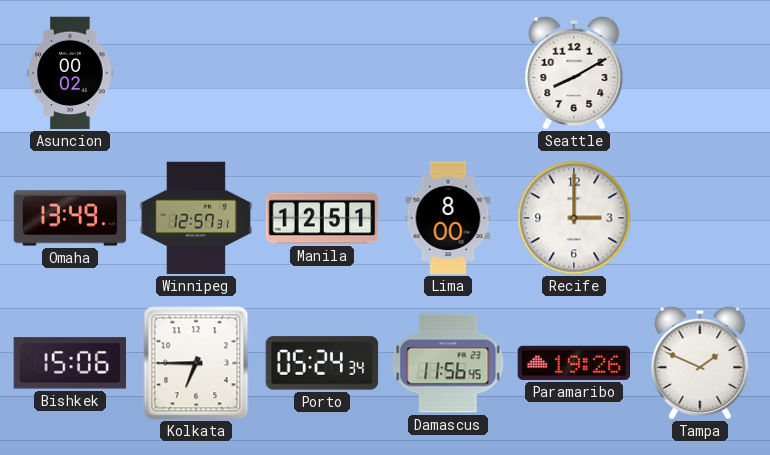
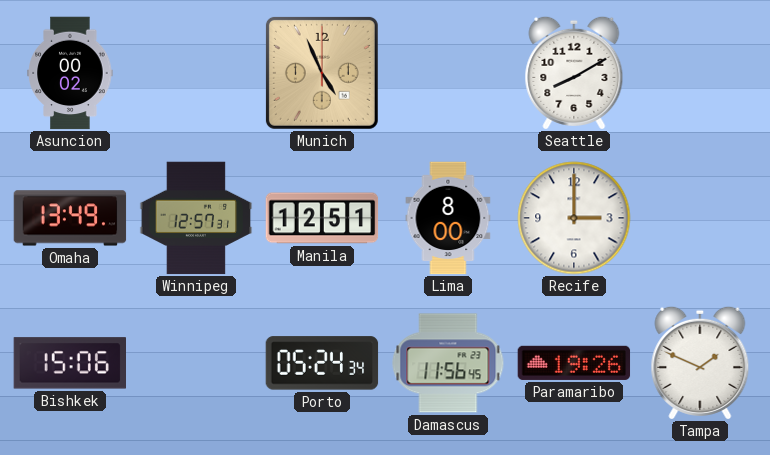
Munich: none -> 4:56
Kolkata: 6:45 -> none
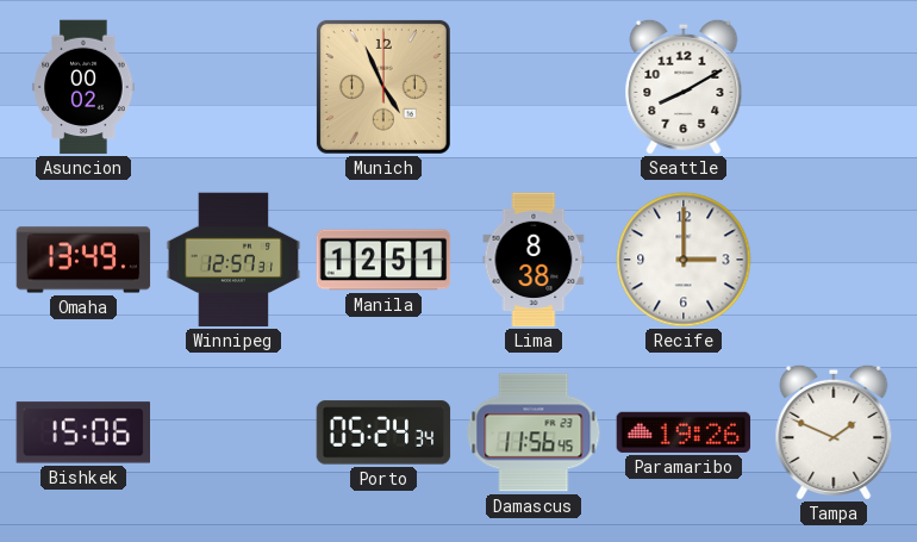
Lima: 8:00 -> 8:38
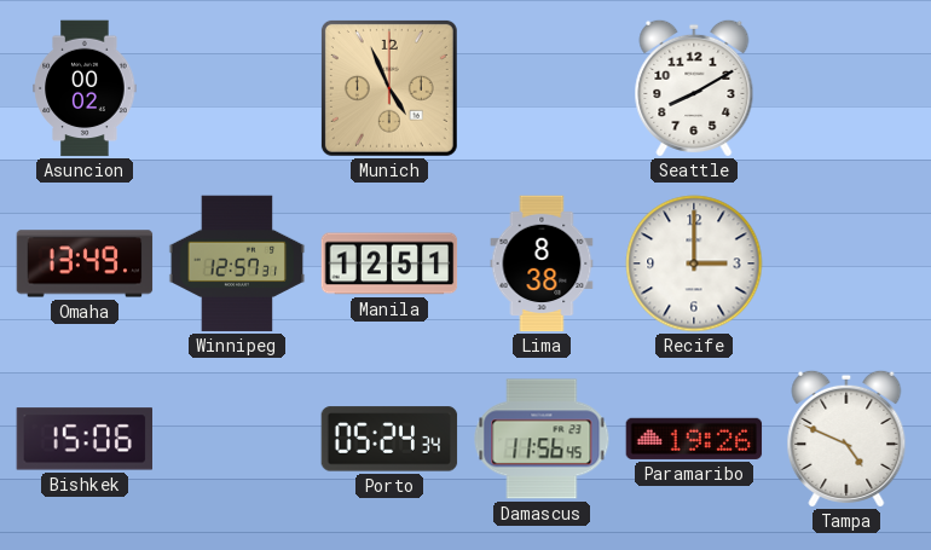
Tampa: 1:49 -> 4:49
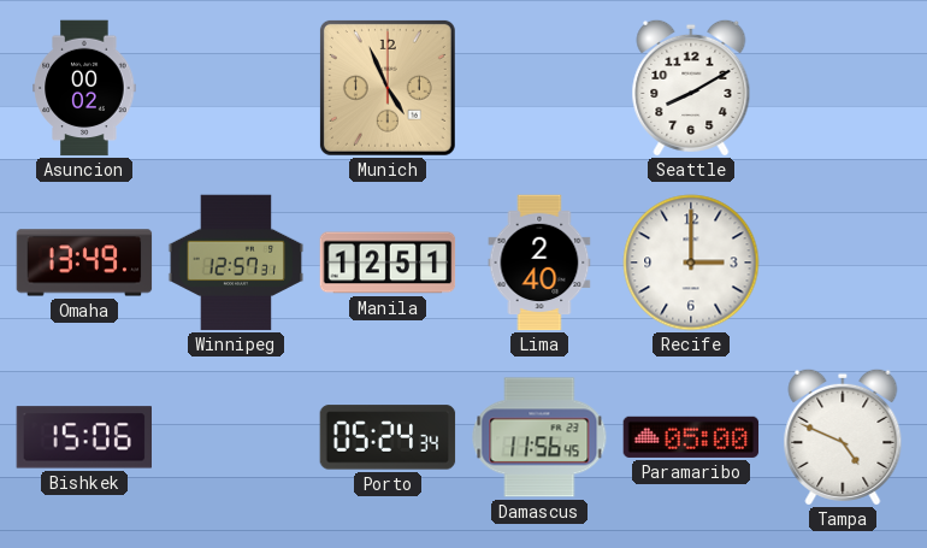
Lima: 8:38 -> 2:40
Paramaribo: 19:26 -> 05:00
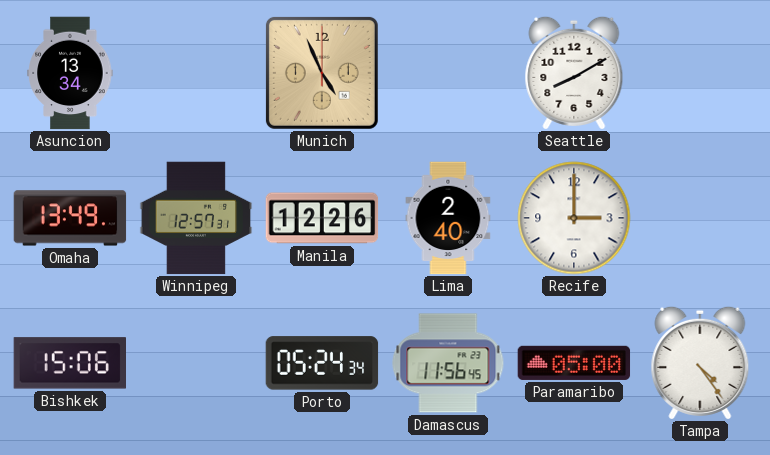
Asuncion: 00:02 -> 13:34
Manila: 12:51 -> 12:26
Tampa: 4:49 -> 4:24
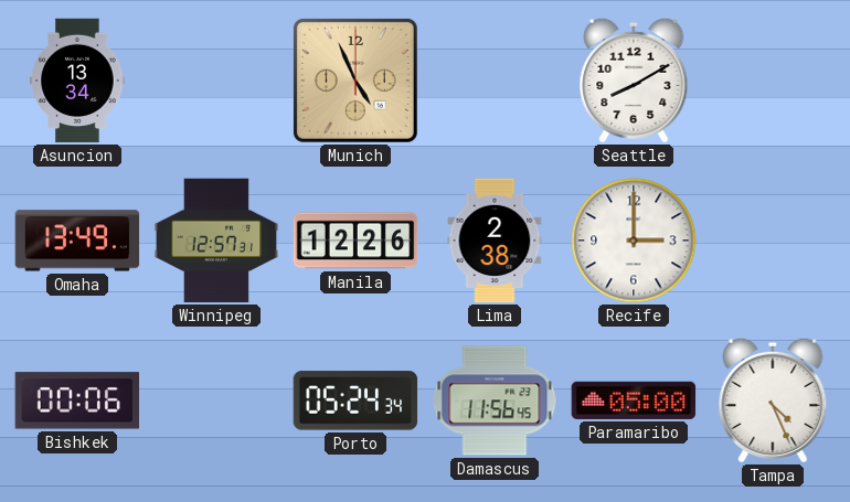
Lima: 2:40 -> 2:38
Bishkek: 15:06 -> 00:06
Tampa: 4:24 -> 4:26
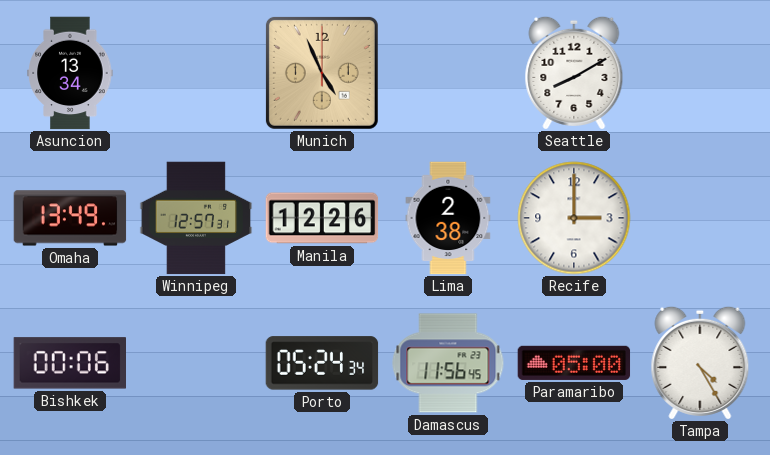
Tampa: 4:26 -> 4:25
